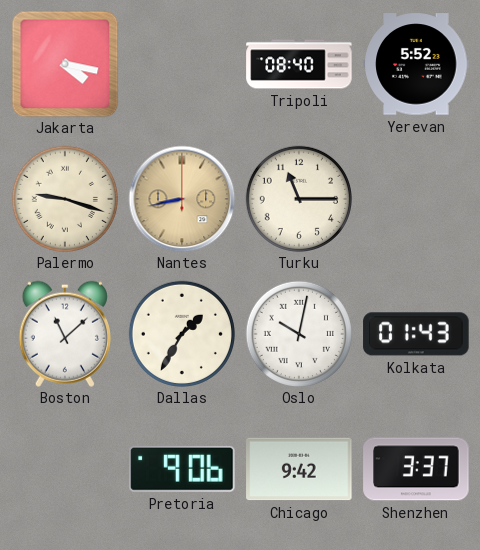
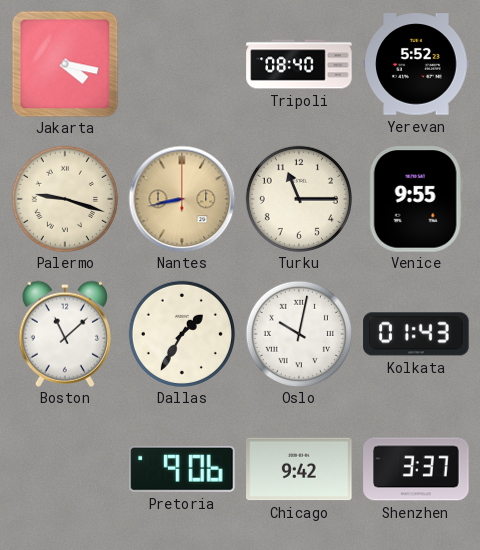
Venice: none -> 9:55
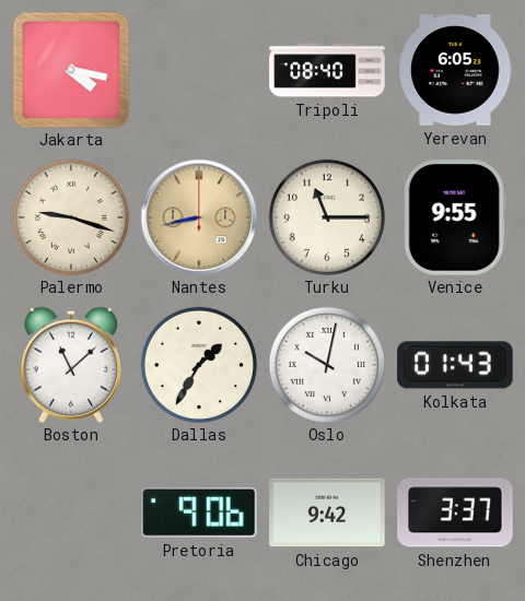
Yerevan: 5:52 -> 6:05
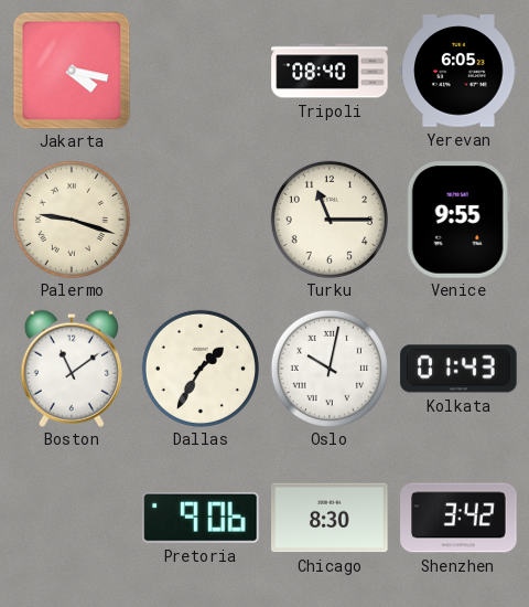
Nantes: 8:43 -> none
Boston: 11:08 -> 11:09
Chicago: 9:42 -> 8:30
Shenzhen: 3:37 -> 3:42
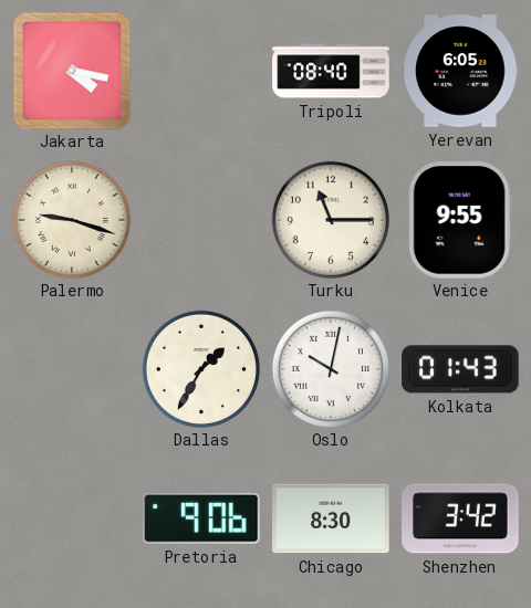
Boston: 11:09 -> none
